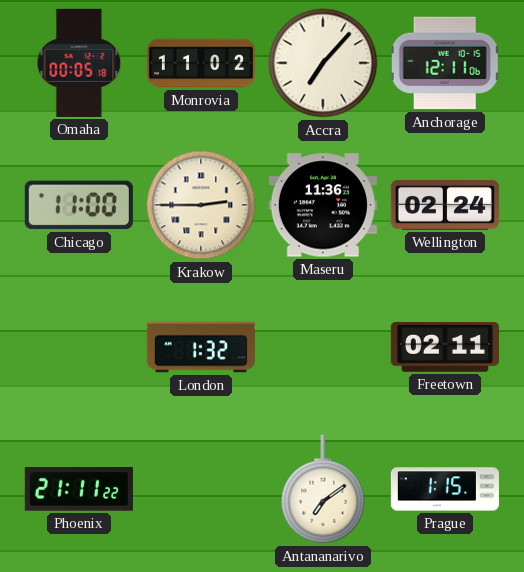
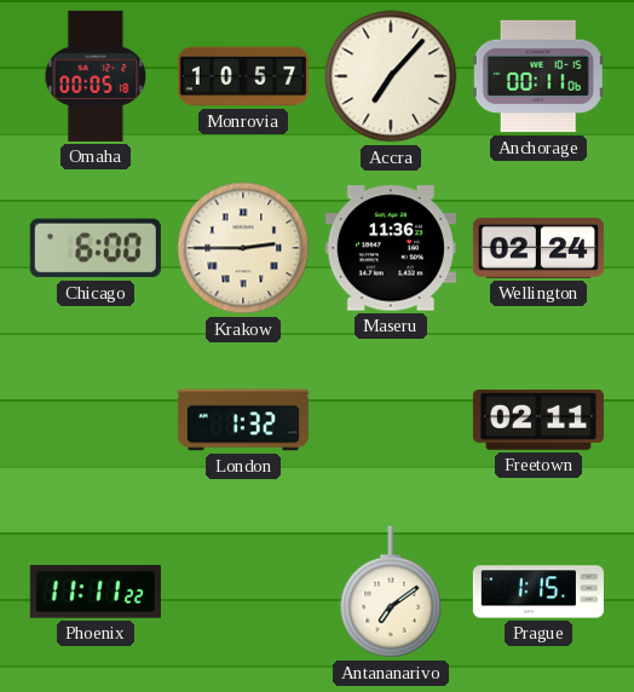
Monrovia: 11:02 -> 10:57
Anchorage: 12:11 -> 00:11
Chicago: 11:00 -> 6:00
Phoenix: 21:11 -> 11:11
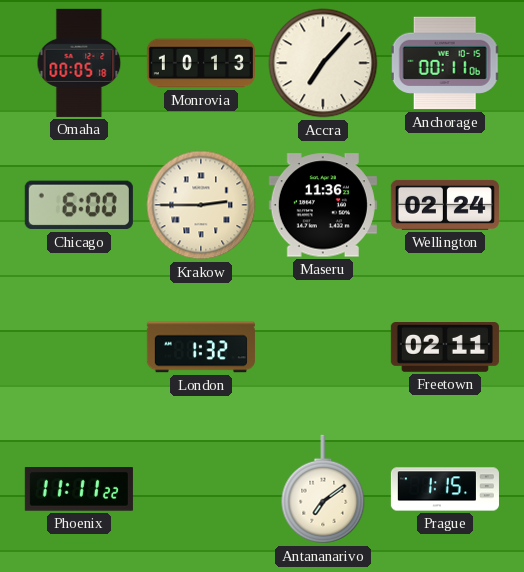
Monrovia: 10:57 -> 10:13
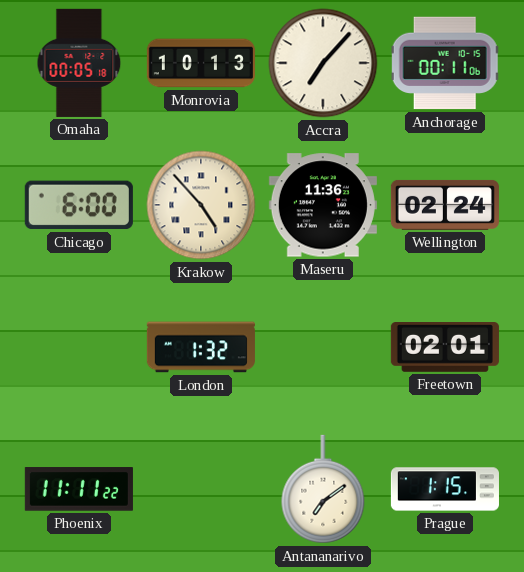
Krakow: 2:45 -> 4:53
Freetown: 02:11 -> 02:01
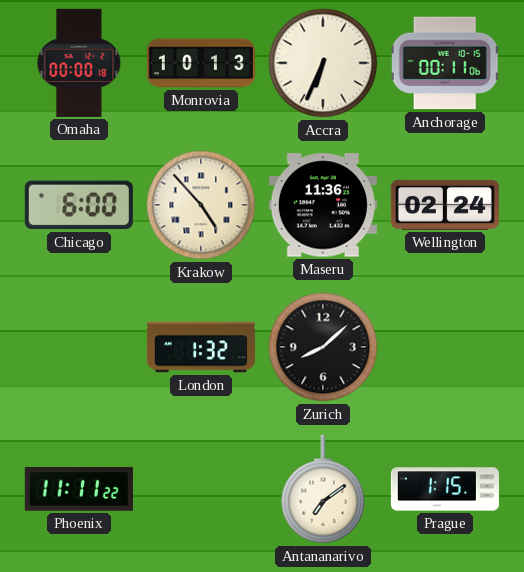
Omaha: 00:05 -> 00:00
Accra: 7:07 -> 6:34
Zurich: none -> 8:08
Freetown: 02:01 -> none
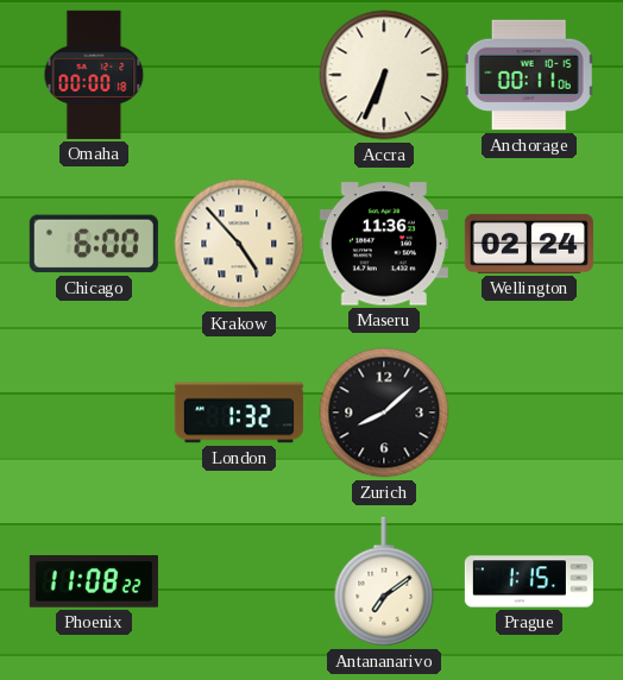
Monrovia: 10:13 -> none
Phoenix: 11:11 -> 11:08
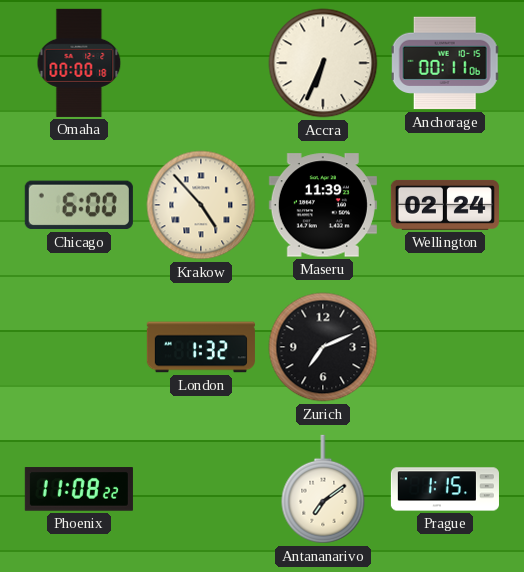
Maseru: 11:36 -> 11:39
Zurich: 8:08 -> 7:11
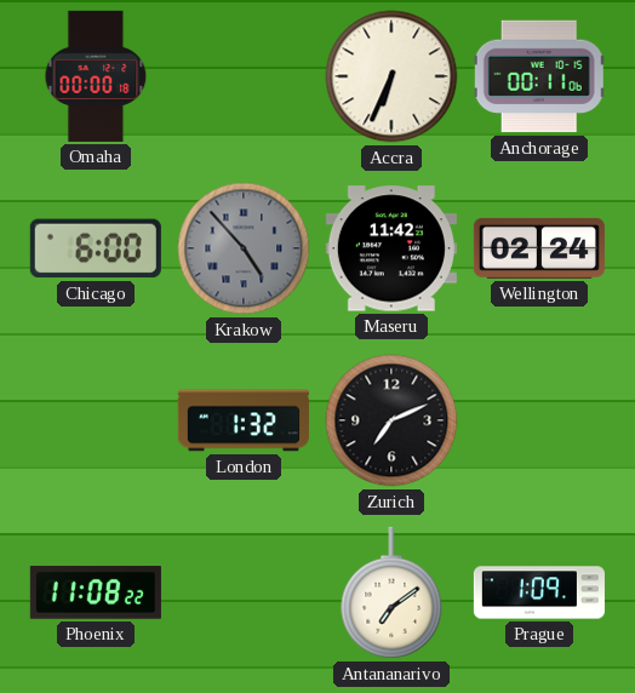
Krakow dial: cream -> grey
Maseru: 11:39 -> 11:42
Prague: 1:15 -> 1:09
